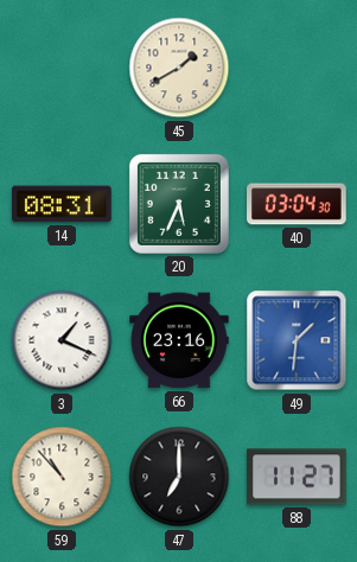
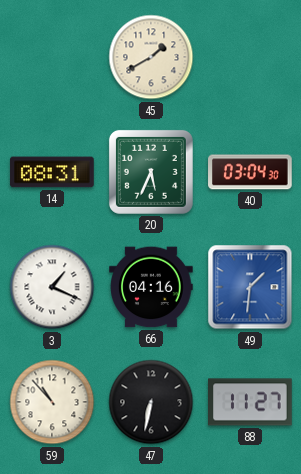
66: 23:16 -> 04:16
47: 7:00 -> 6:32
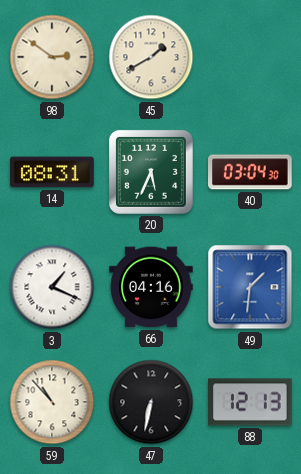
98: none -> 2:51
88: 11:27 -> 12:13
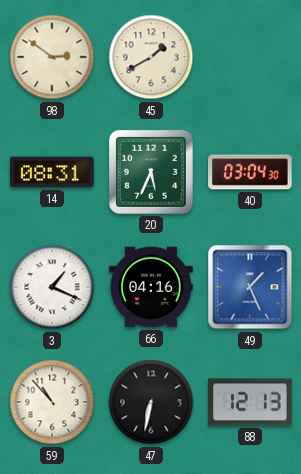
49: 1:31 -> 1:26
